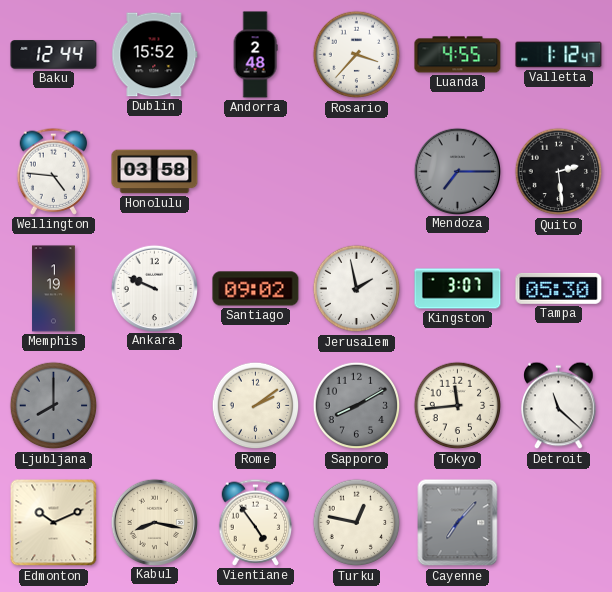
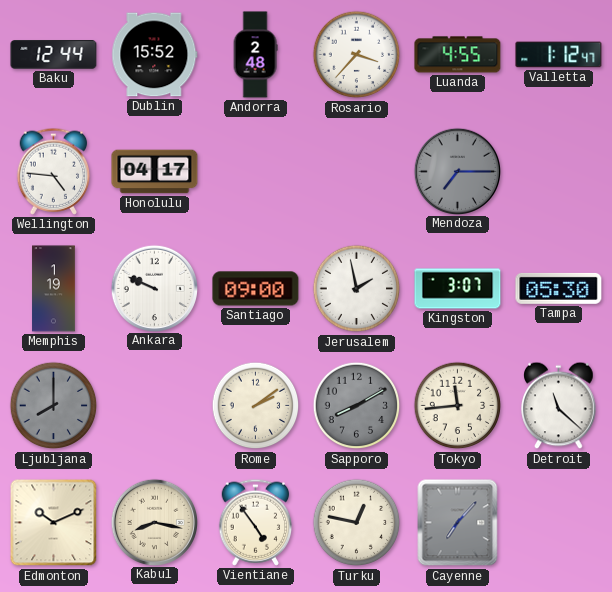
Honolulu: 03:58 -> 04:17
Quito: 2:29 -> none
Santiago: 09:02 -> 09:00
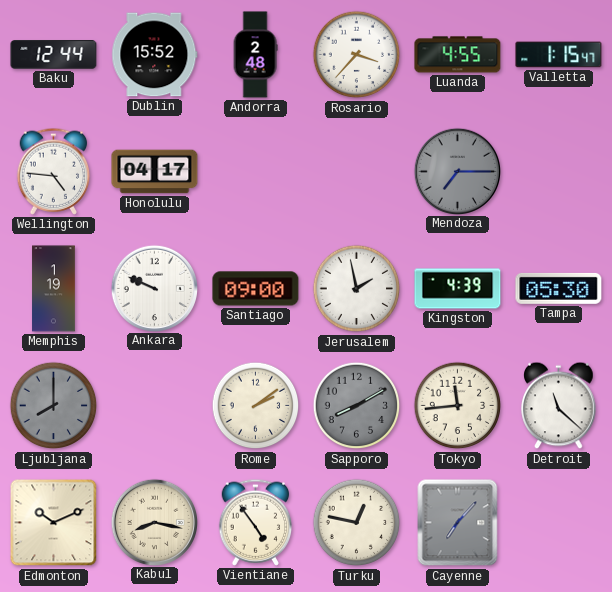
Valletta: 1:12 -> 1:15
Kingston: 3:07 -> 4:39
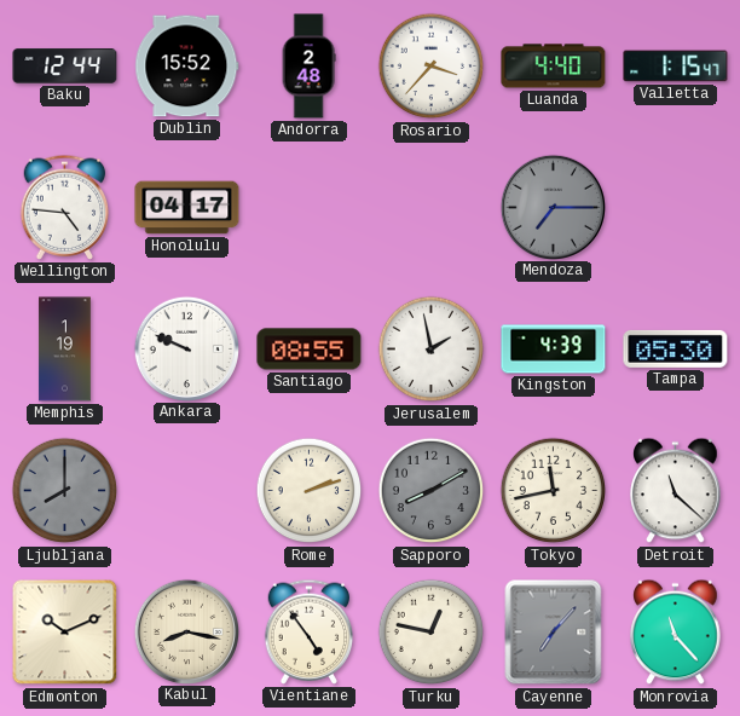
Luanda: 4:55 -> 4:40
Santiago: 09:00 -> 08:55
Rome: 2:09 -> 2:12
Tokyo: 11:44 -> 11:43
Monrovia: none -> 11:23
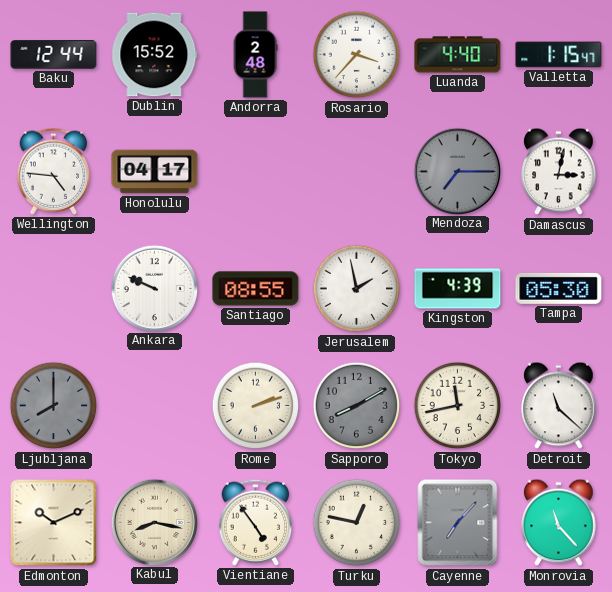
Damascus: none -> 3:02
Memphis: 1:19 -> none
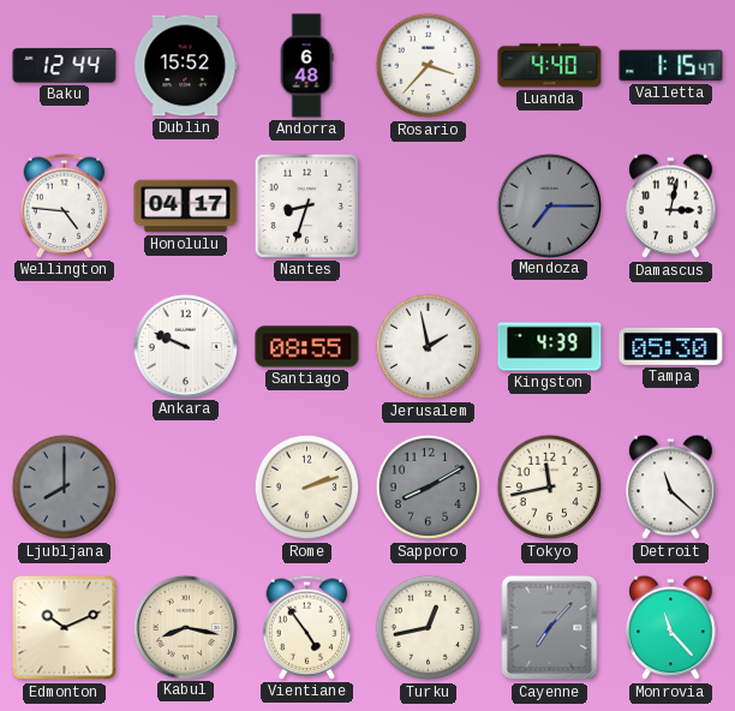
Andorra: 2:48 -> 6:48
Nantes: none -> 8:33
Turku: 12:47 -> 12:43
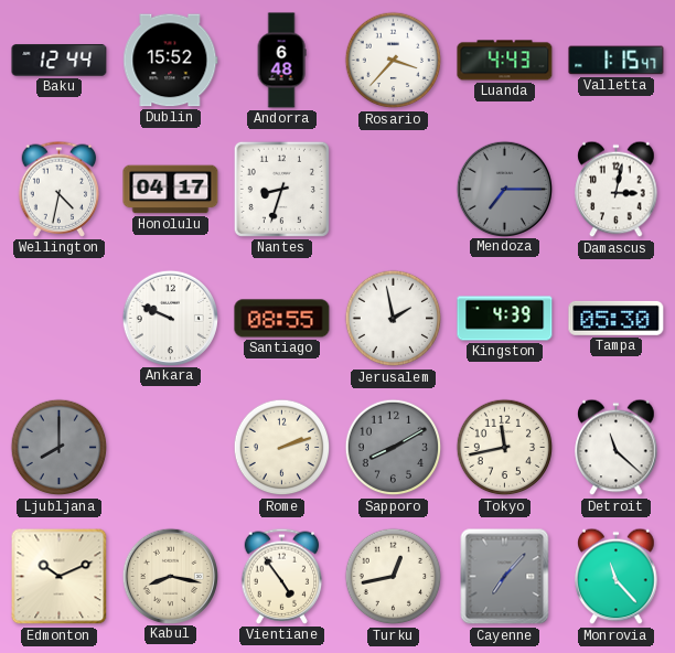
Luanda: 4:40 -> 4:43
Wellington: 4:46 -> 4:32
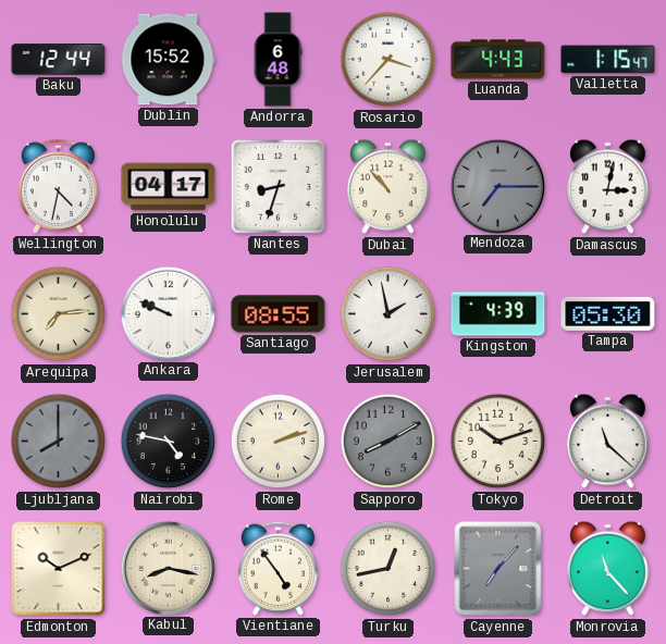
Dubai: none -> 10:53
Arequipa: none -> 7:14
Nairobi: none -> 4:47
Tokyo: 11:43 -> 10:12
